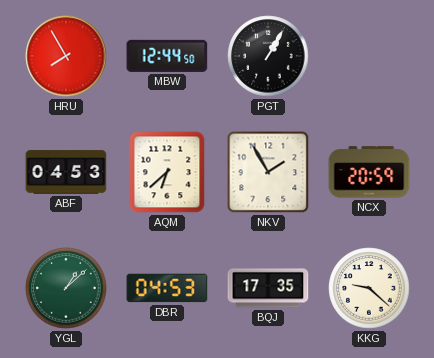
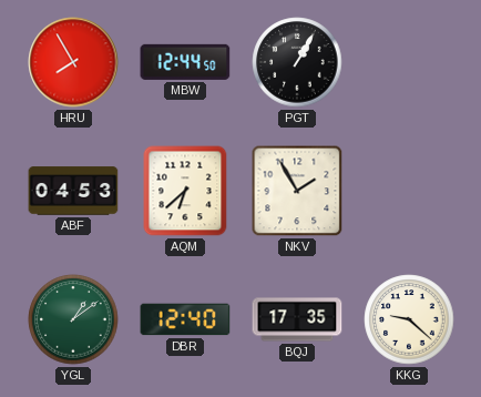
NCX: 20:59 -> none
YGL: 1:08 -> 1:09
DBR: 04:53 -> 12:40
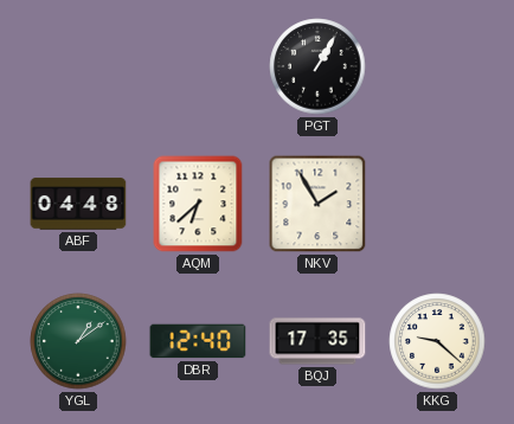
HRU: 7:55 -> none
MBW: 12:44 -> none
ABF: 04:53 -> 04:48
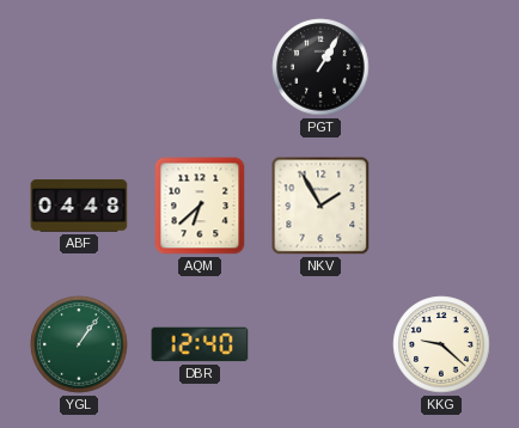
YGL: 1:09 -> 1:06
BQJ: 17:35 -> none
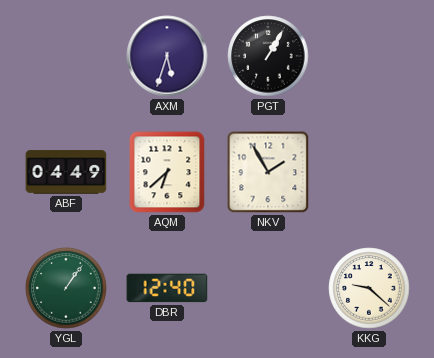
AXM: none -> 5:33
ABF: 04:48 -> 04:49
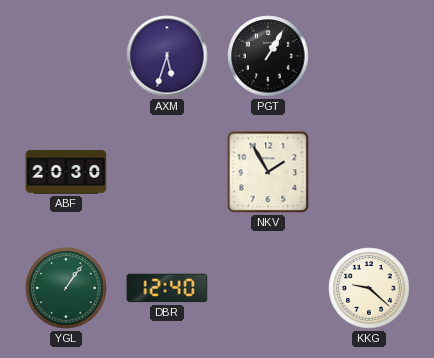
ABF: 04:49 -> 20:30
AQM: 6:38 -> none
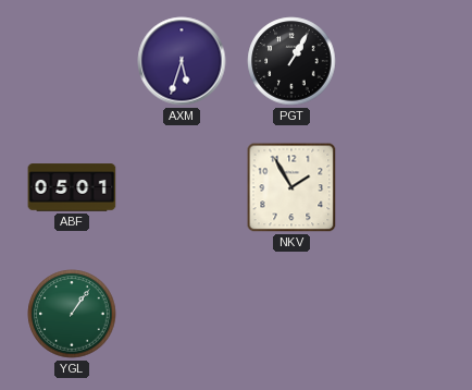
ABF: 20:30 -> 05:01
DBR: 12:40 -> none
KKG: 9:22 -> none
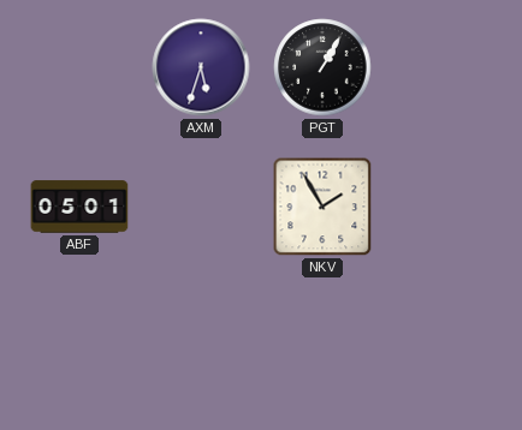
YGL: 1:06 -> none
